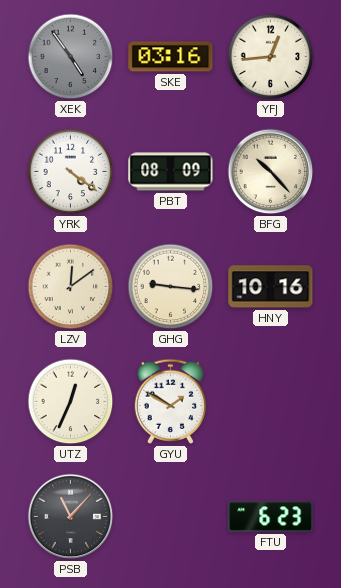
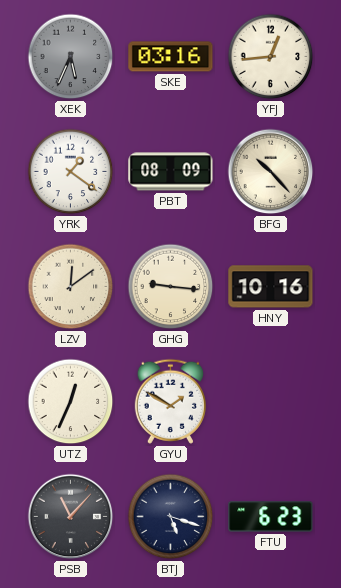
XEK: 4:54 -> 5:34
YRK: 4:21 -> 1:21
BTJ: none -> 5:18
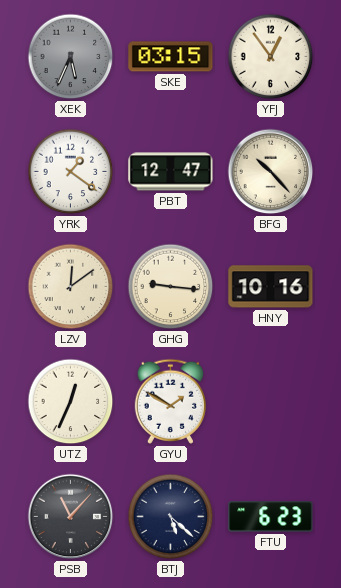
SKE: 03:16 -> 03:15
YFJ: 12:44 -> 12:54
PBT: 08:09 -> 12:47
BTJ: 5:18 -> 5:22
